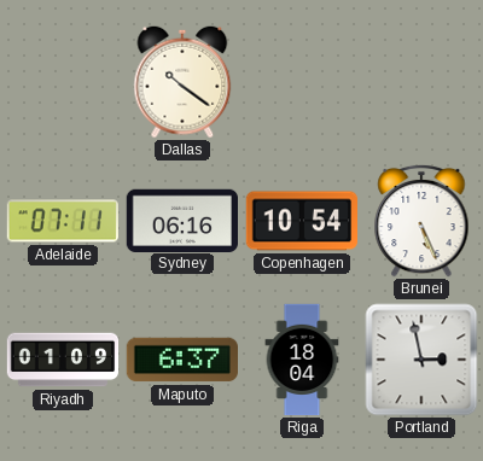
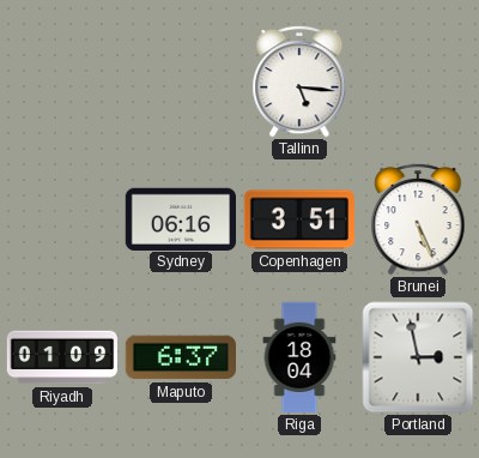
Dallas: 10:21 -> none
Tallinn: none -> 5:16
Adelaide: 07:11 -> none
Copenhagen: 10:54 -> 3:51
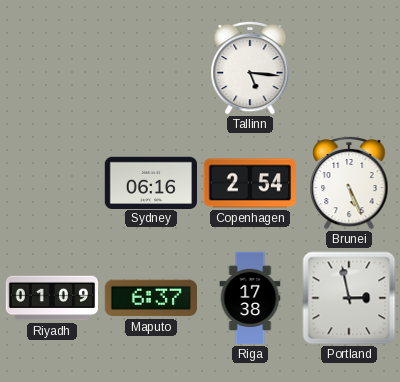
Copenhagen: 3:51 -> 2:54
Riga: 18:04 -> 17:38
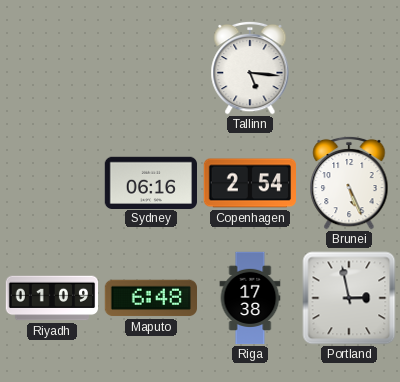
Maputo: 6:37 -> 6:48
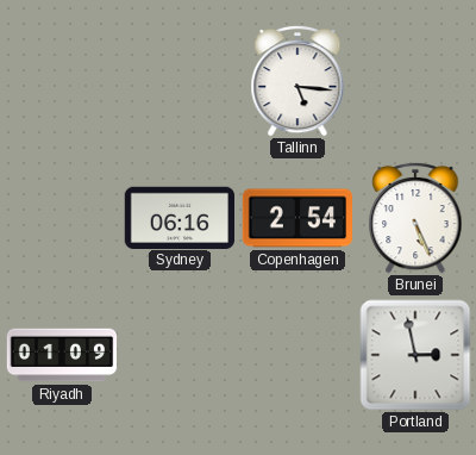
Maputo: 6:48 -> none
Riga: 17:38 -> none
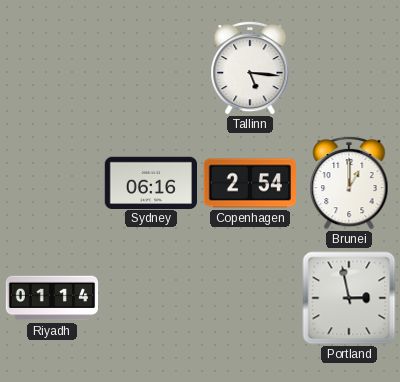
Brunei: 5:26 -> 1:00
Riyadh: 01:09 -> 01:14
